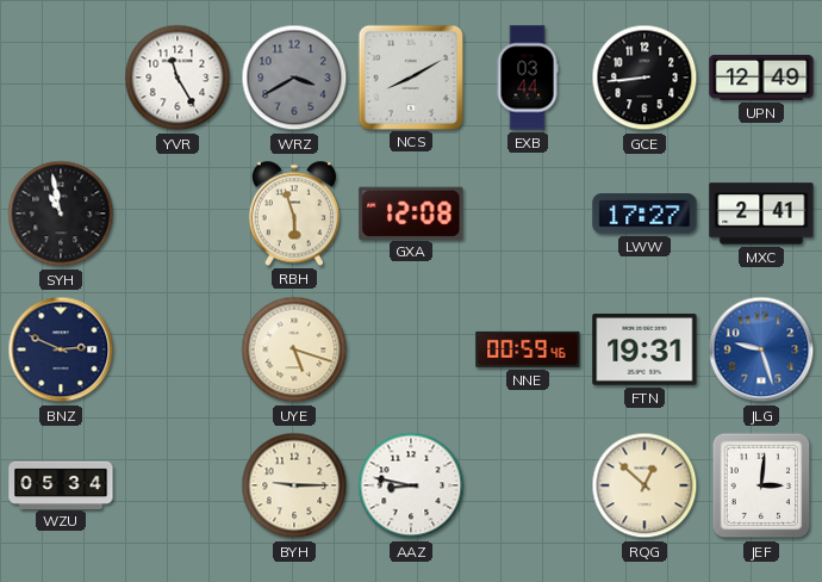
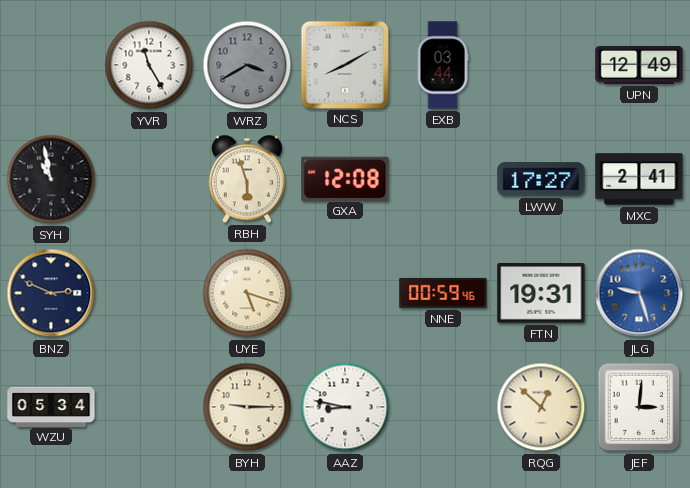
GCE: 8:44 -> none
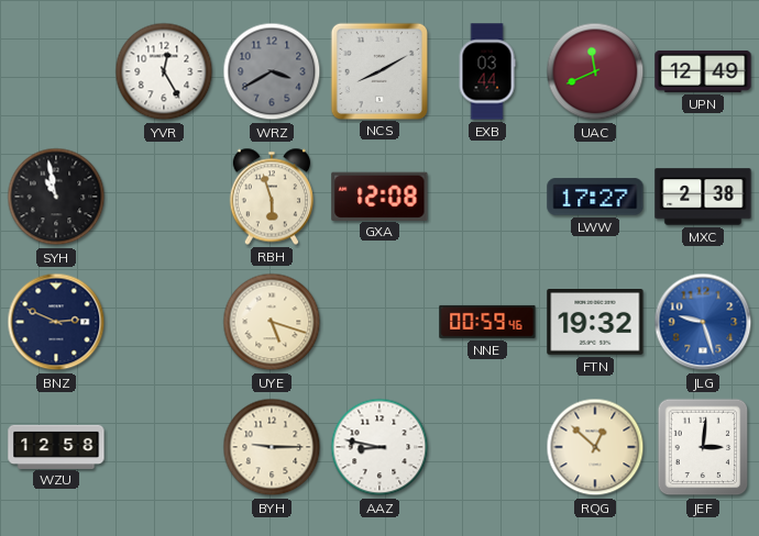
YVR: 11:25 -> 12:25
UAC: none -> 11:41
MXC: 2:41 -> 2:38
FTN: 19:31 -> 19:32
WZU: 05:34 -> 12:58
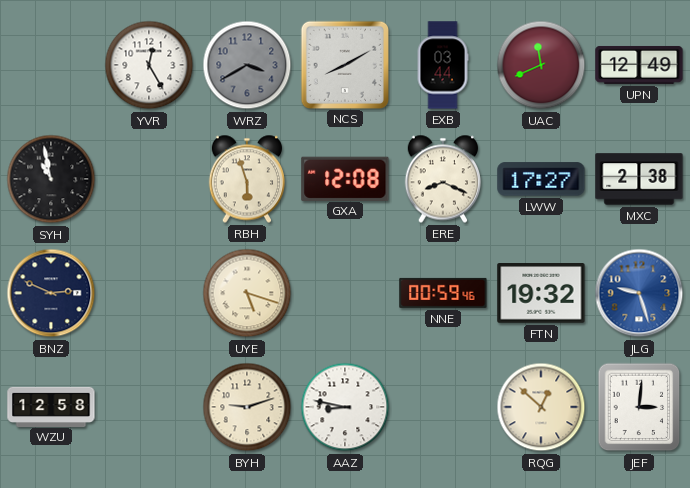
ERE: none -> 8:19
BYH: 9:15 -> 9:12
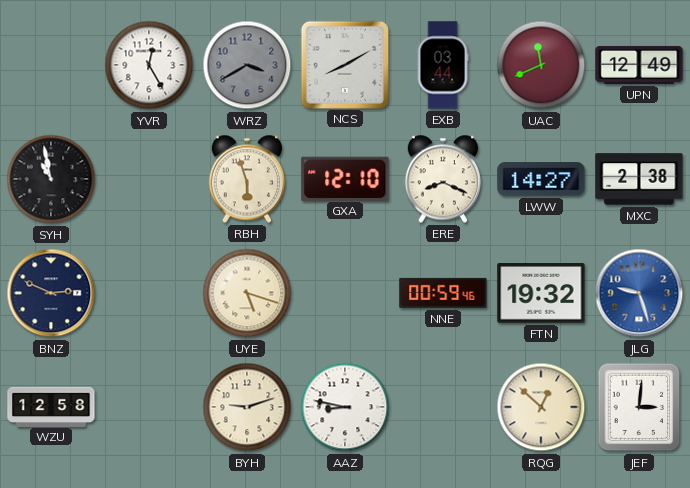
GXA: 12:08 -> 12:10
LWW: 17:27 -> 14:27
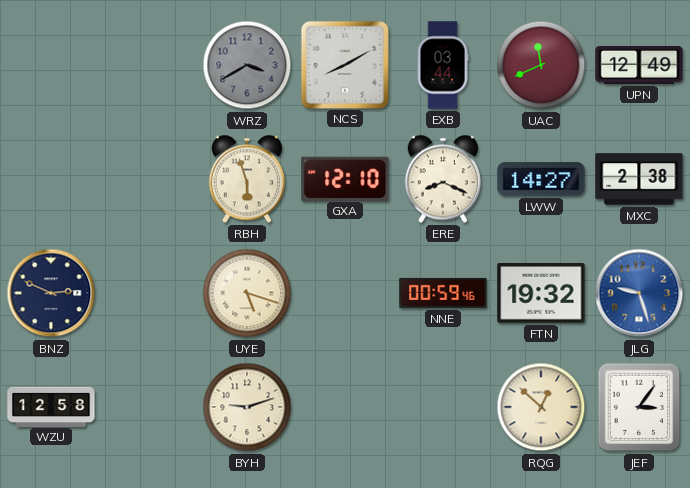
YVR: 12:25 -> none
SYH: 10:58 -> none
AAZ: 8:47 -> none
JEF: 3:01 -> 3:06
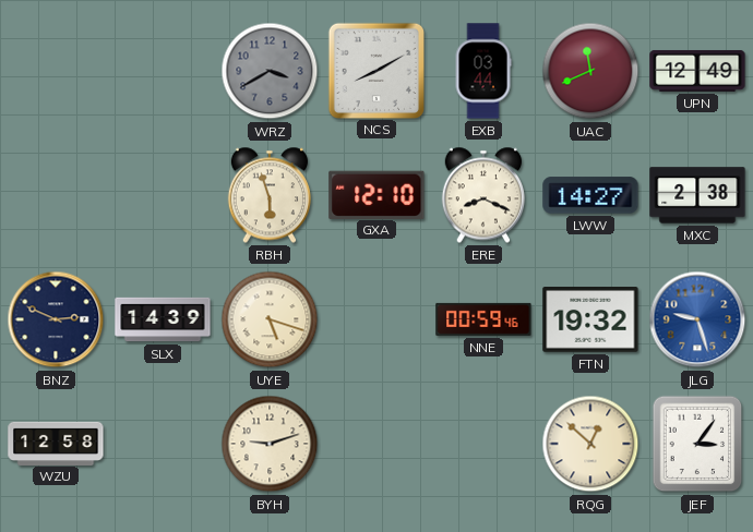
SLX: none -> 14:39
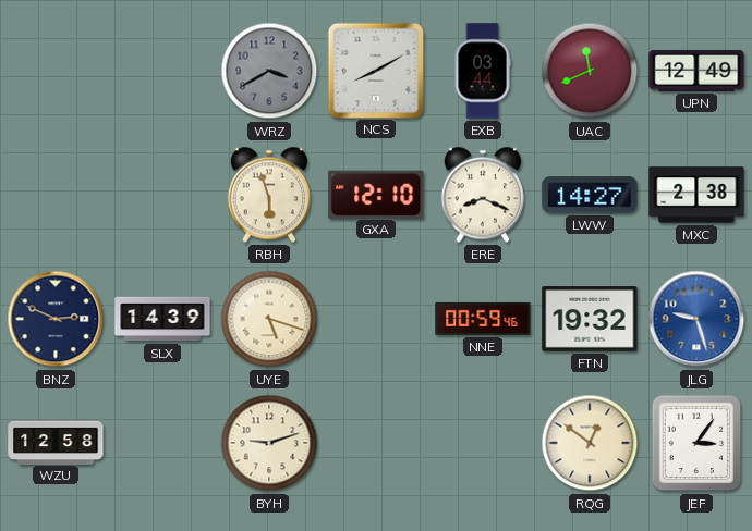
RQG: 12:52 -> 12:51
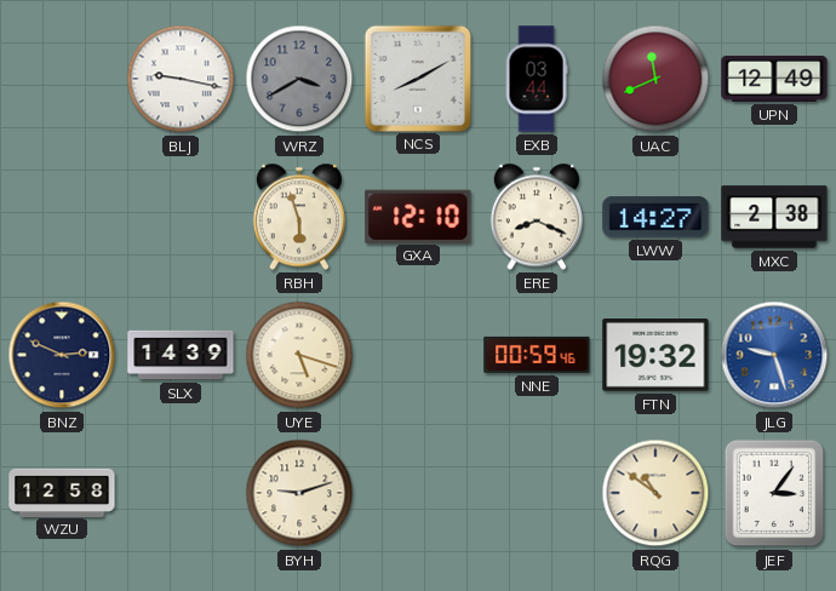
BLJ: none -> 9:17
RQG: 12:51 -> 10:51
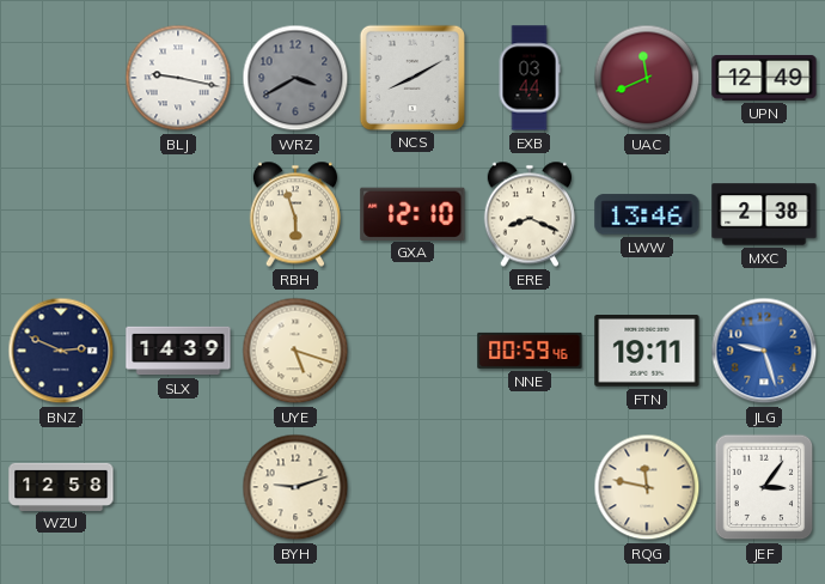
LWW: 14:27 -> 13:46
FTN: 19:32 -> 19:11
RQG: 10:51 -> 11:47
